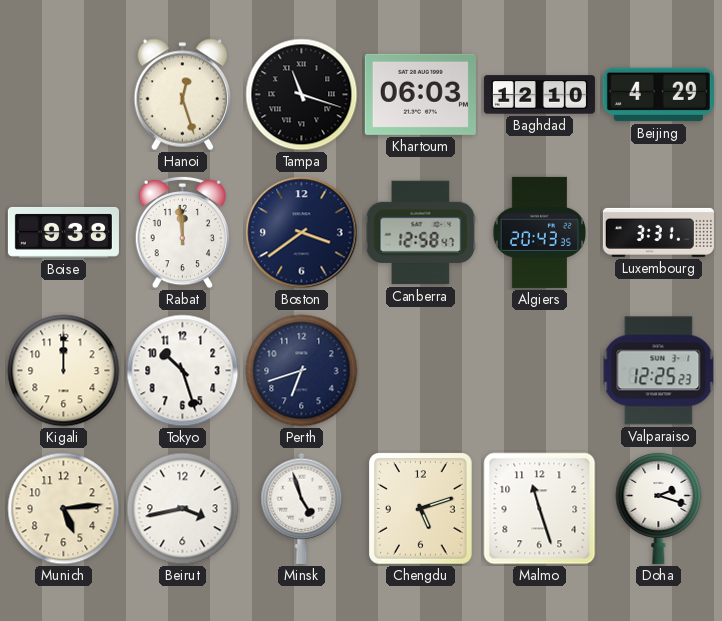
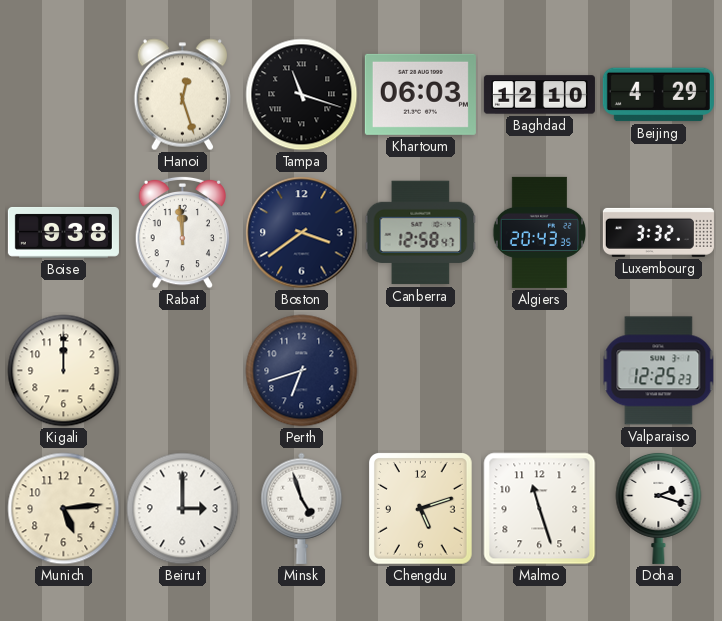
Luxembourg: 3:31 -> 3:32
Tokyo: 10:27 -> none
Beirut: 3:43 -> 3:00
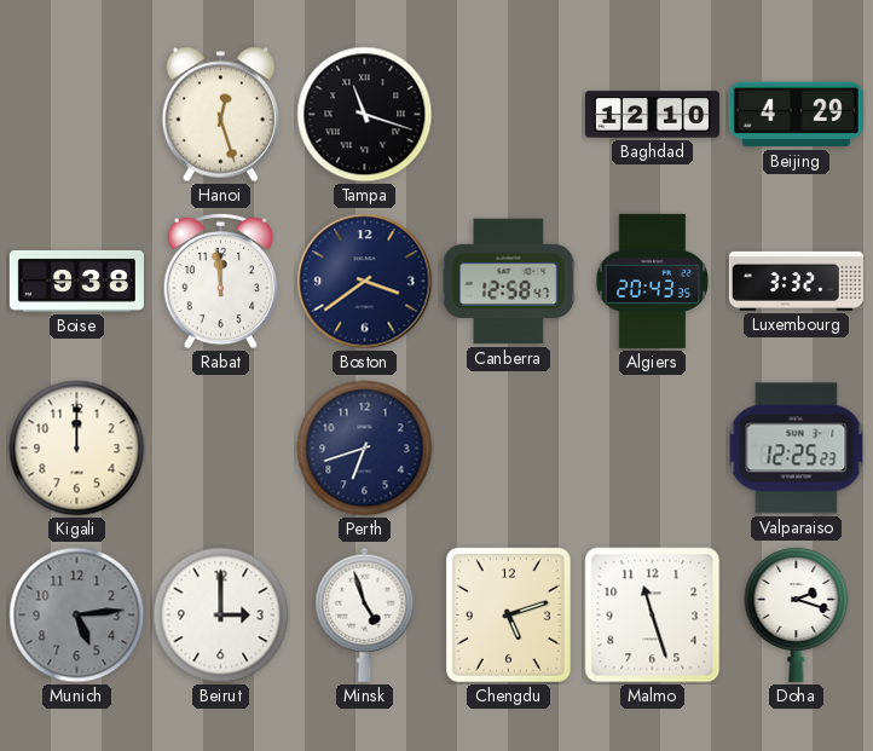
Khartoum: 06:03 -> none
Munich dial: cream -> grey
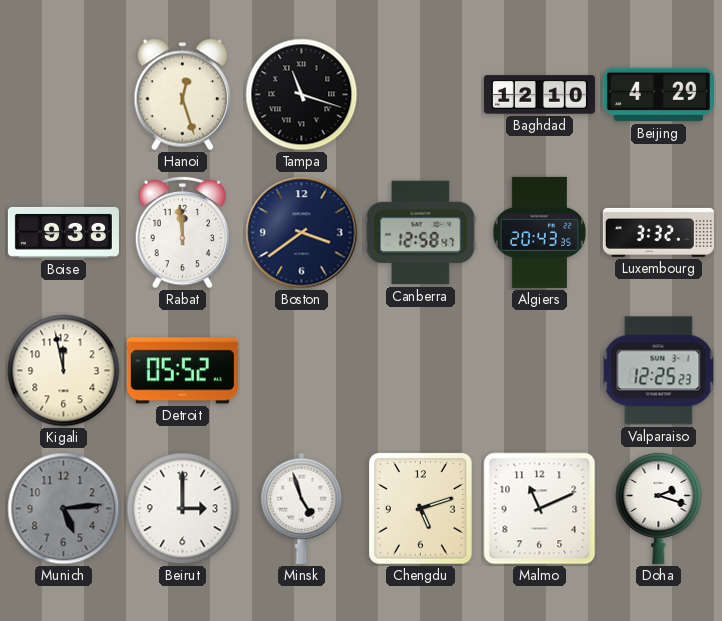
Kigali: 12:00 -> 11:58
Detroit: none -> 05:52
Perth: 6:42 -> none
Malmo: 11:27 -> 11:11
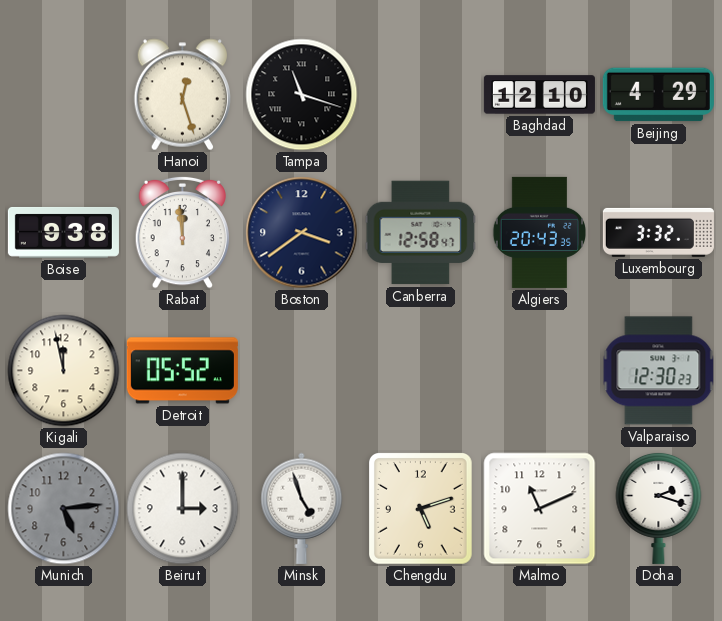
Valparaiso: 12:25 -> 12:30
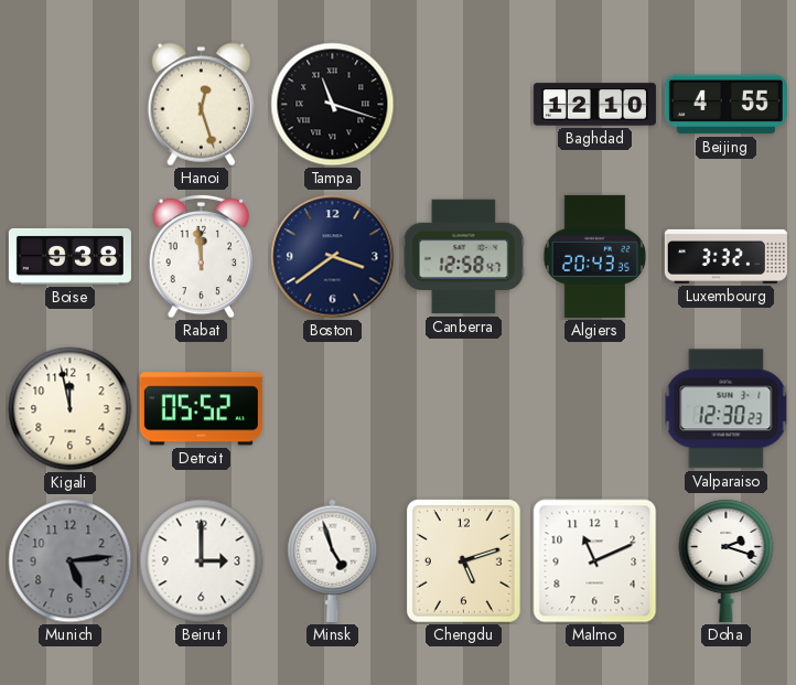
Beijing: 4:29 -> 4:55
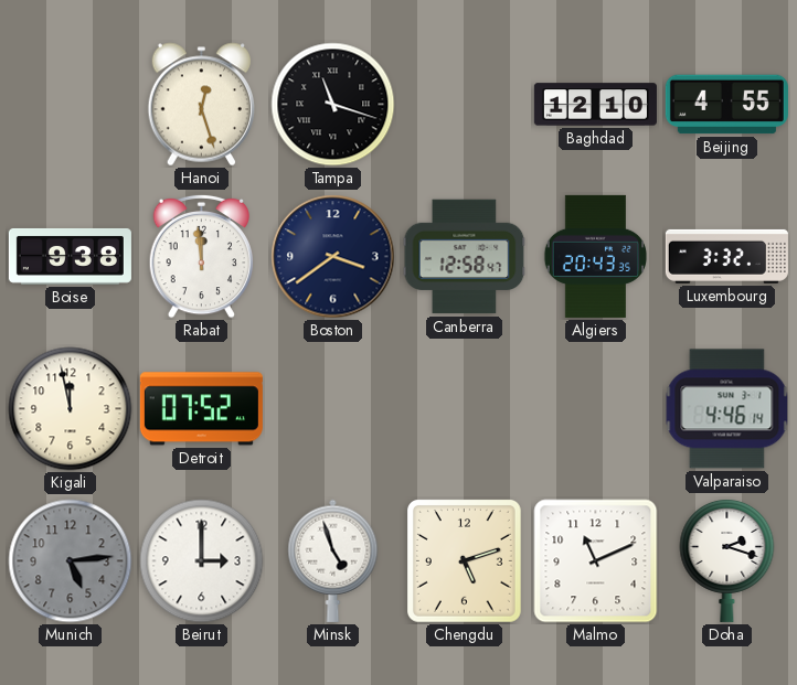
Detroit: 05:52 -> 07:52
Valparaiso: 12:30 -> 4:46
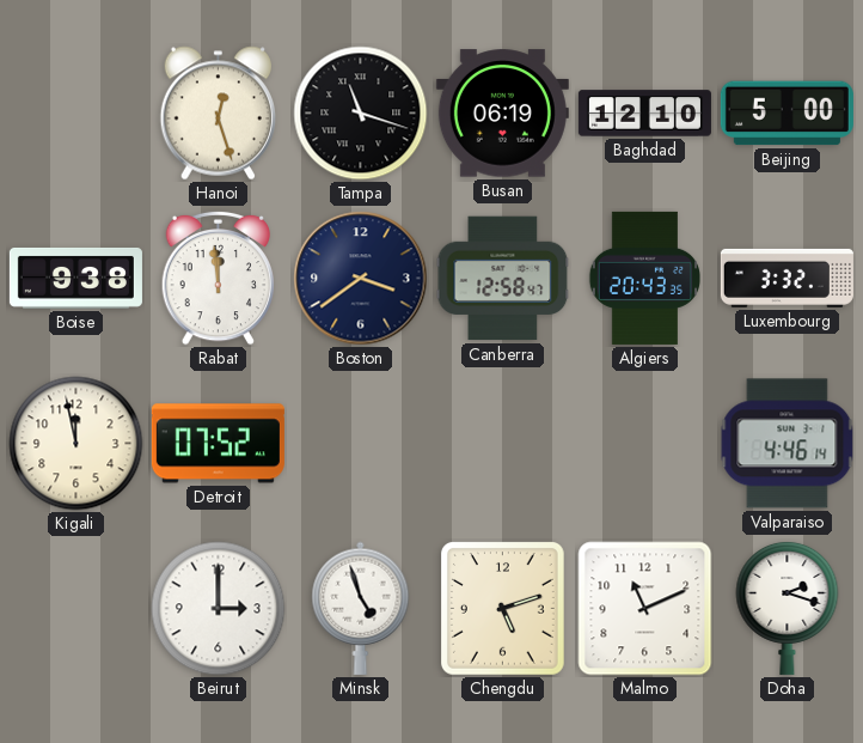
Busan: none -> 06:19
Beijing: 4:55 -> 5:00
Munich: 5:14 -> none
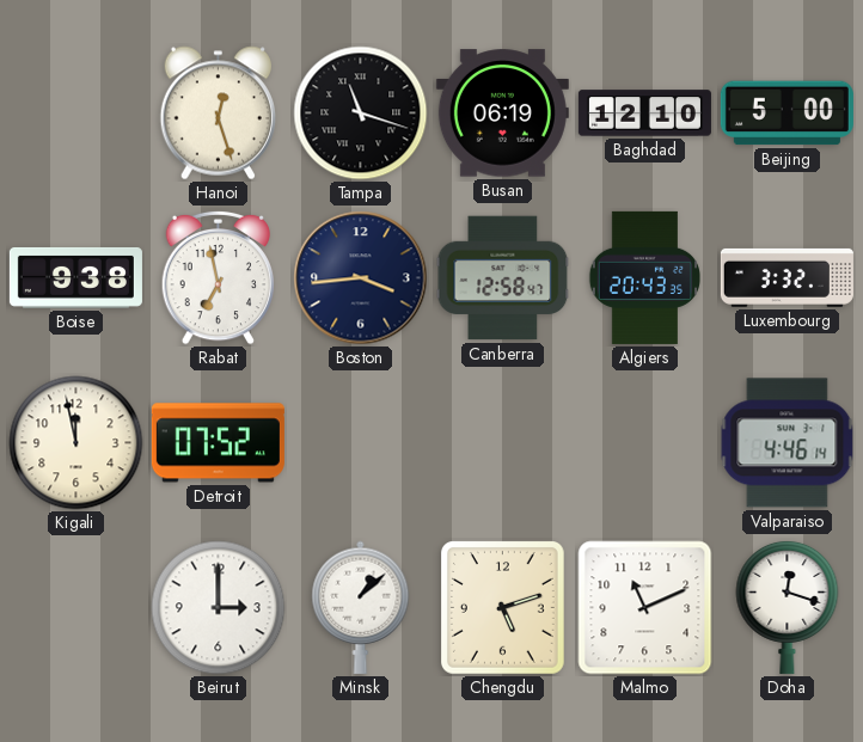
Rabat: 11:59 -> 6:58
Boston: 3:39 -> 3:44
Minsk: 4:57 -> 1:08
Doha: 2:18 -> 12:18
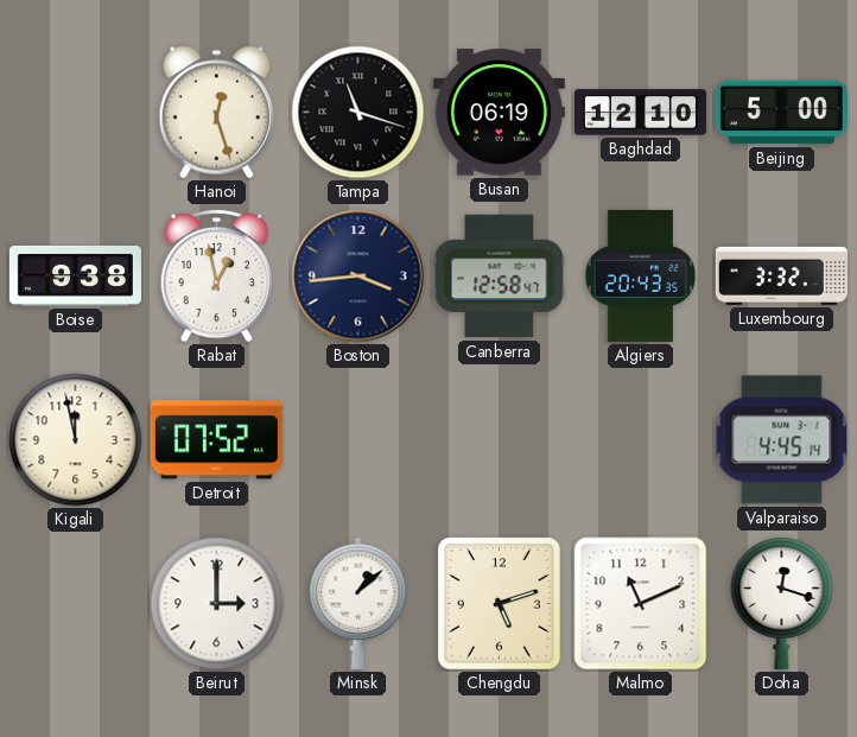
Rabat: 6:58 -> 12:58
Valparaiso: 4:46 -> 4:45
